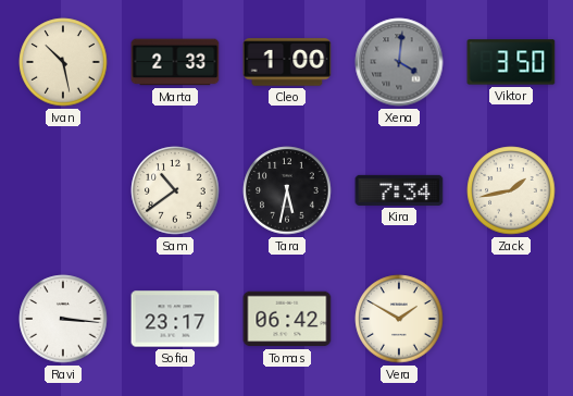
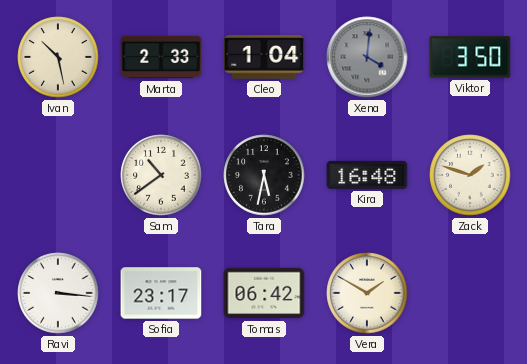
Cleo: 1:00 -> 1:04
Kira: 7:34 -> 16:48
Zack: 1:43 -> 1:48
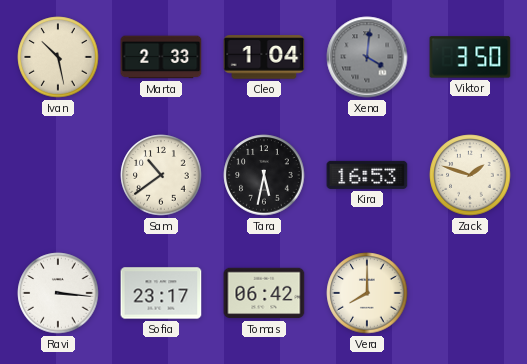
Kira: 16:48 -> 16:53
Vera: 1:50 -> 8:00
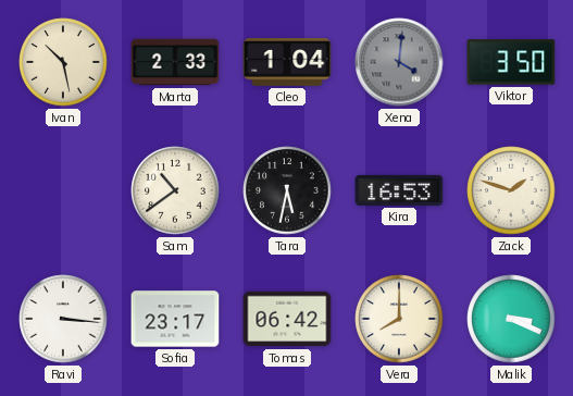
Malik: none -> 3:19
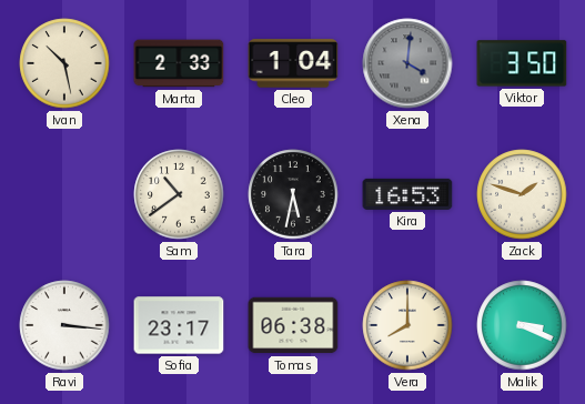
Tomas: 06:42 -> 06:38
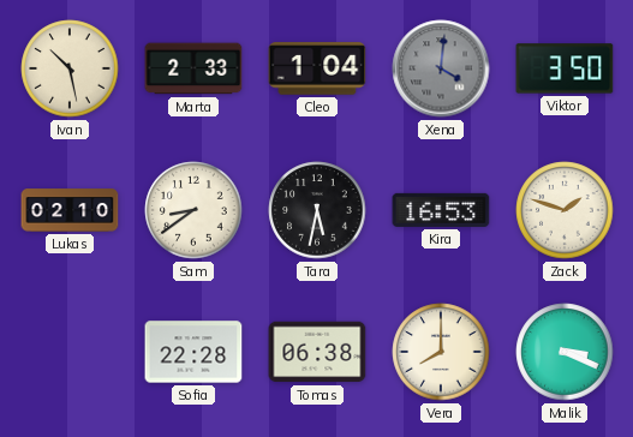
Lukas: none -> 02:10
Sam: 10:39 -> 8:39
Ravi: 3:16 -> none
Sofia: 23:17 -> 22:28
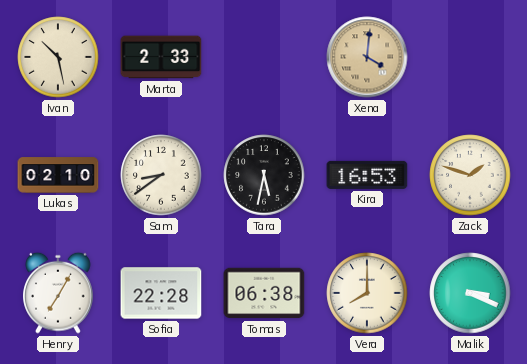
Cleo: 1:04 -> none
Xena dial: grey -> champagne
Viktor: 3:50 -> none
Henry: none -> 7:05
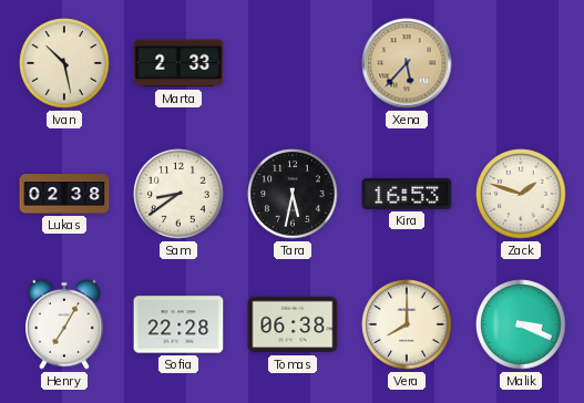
Xena: 4:01 -> 5:37
Lukas: 02:10 -> 02:38
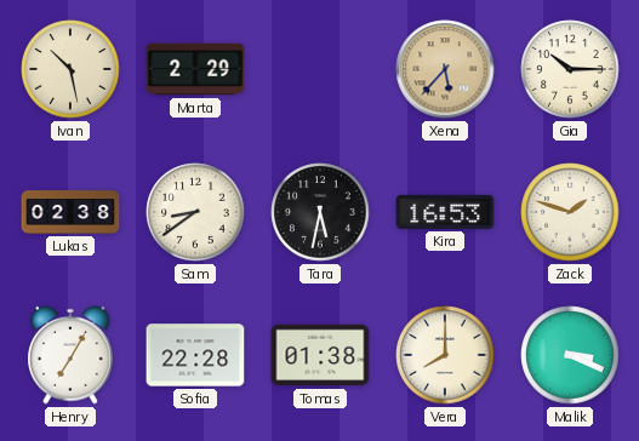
Marta: 2:33 -> 2:29
Gia: none -> 10:15
Tomas: 06:38 -> 01:38
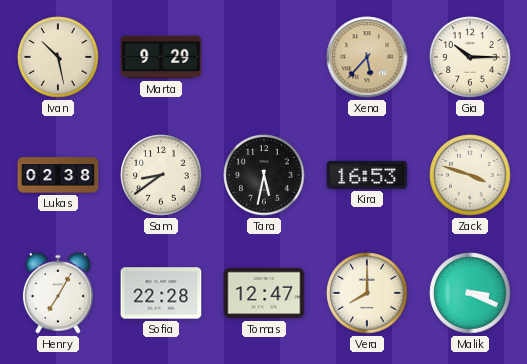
Marta: 2:29 -> 9:29
Zack: 1:48 -> 3:48
Tomas: 01:38 -> 12:47
